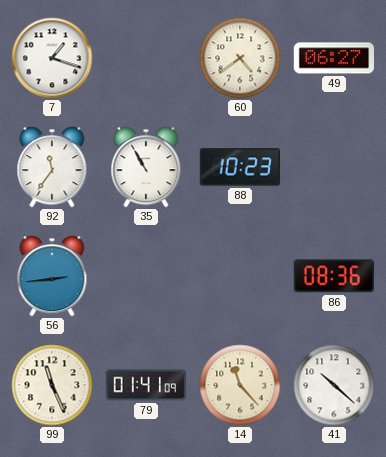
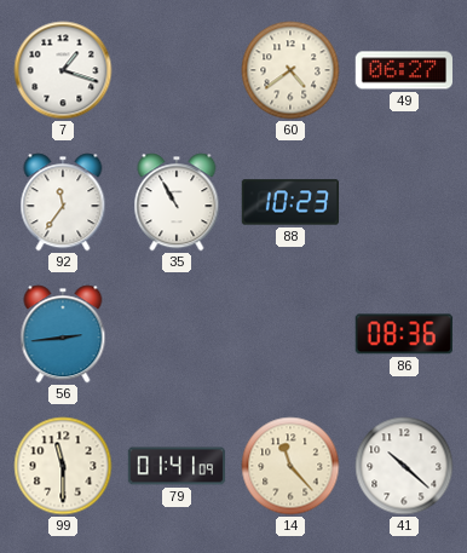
99: 11:26 -> 11:30
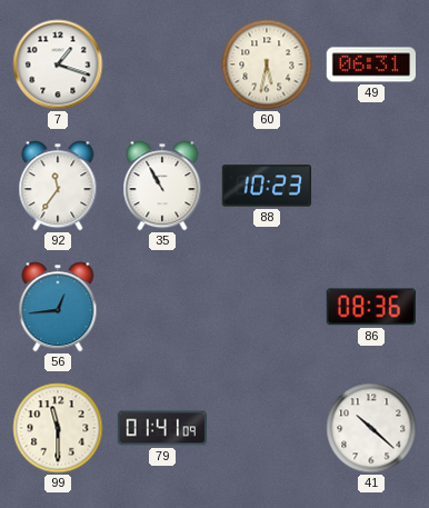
60: 4:39 -> 5:32
49: 06:27 -> 06:31
56: 2:44 -> 12:44
14: 11:23 -> none
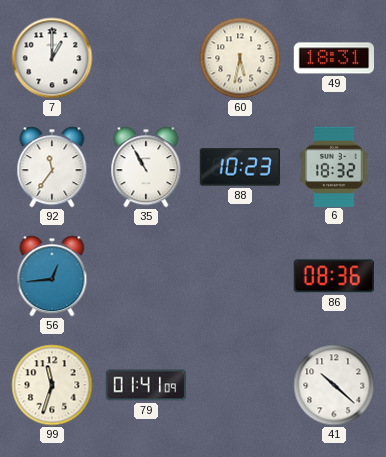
7: 1:18 -> 1:00
49: 06:31 -> 18:31
6: none -> 18:32
99: 11:30 -> 11:33
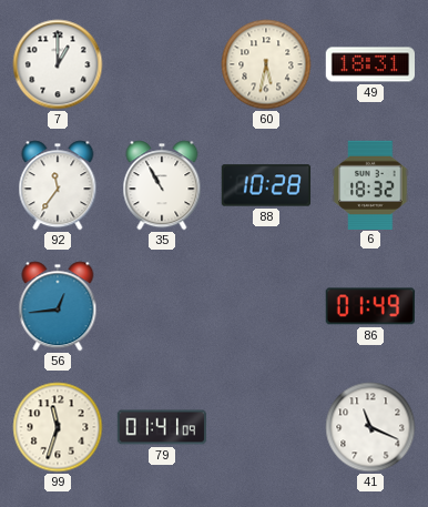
88: 10:23 -> 10:28
86: 08:36 -> 01:49
41: 10:22 -> 11:19
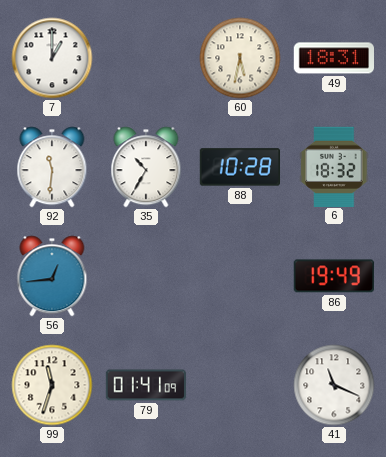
92: 11:36 -> 11:31
35: 10:55 -> 10:35
86: 01:49 -> 19:49
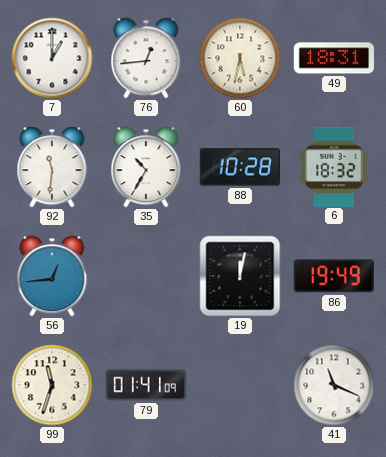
76: none -> 12:44
19: none -> 12:02
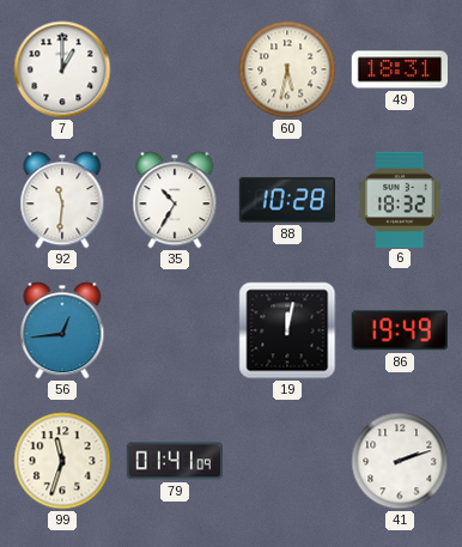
76: 12:44 -> none
41: 11:19 -> 2:12
